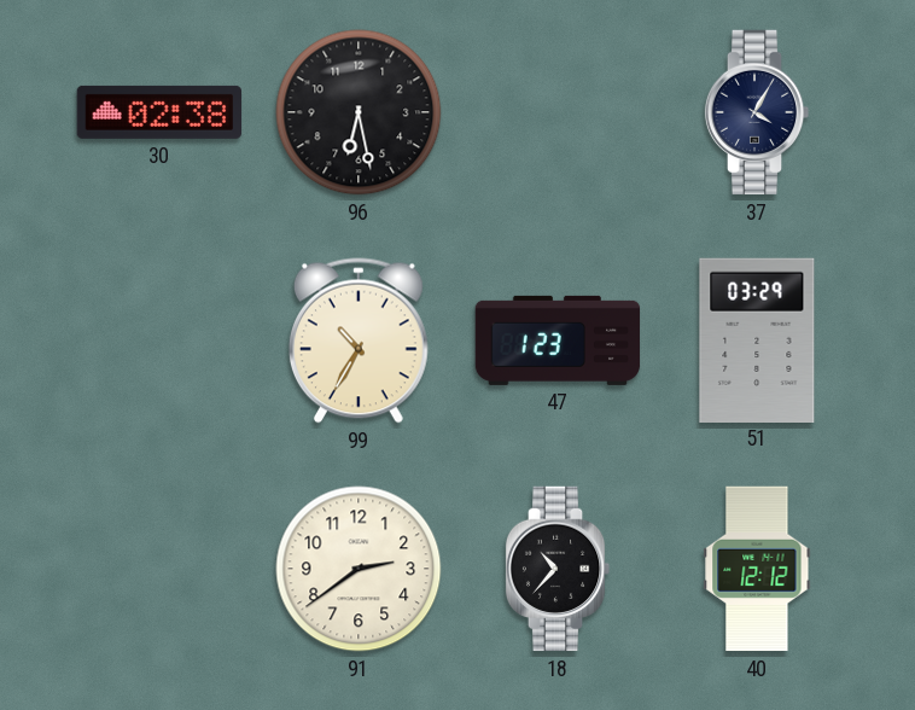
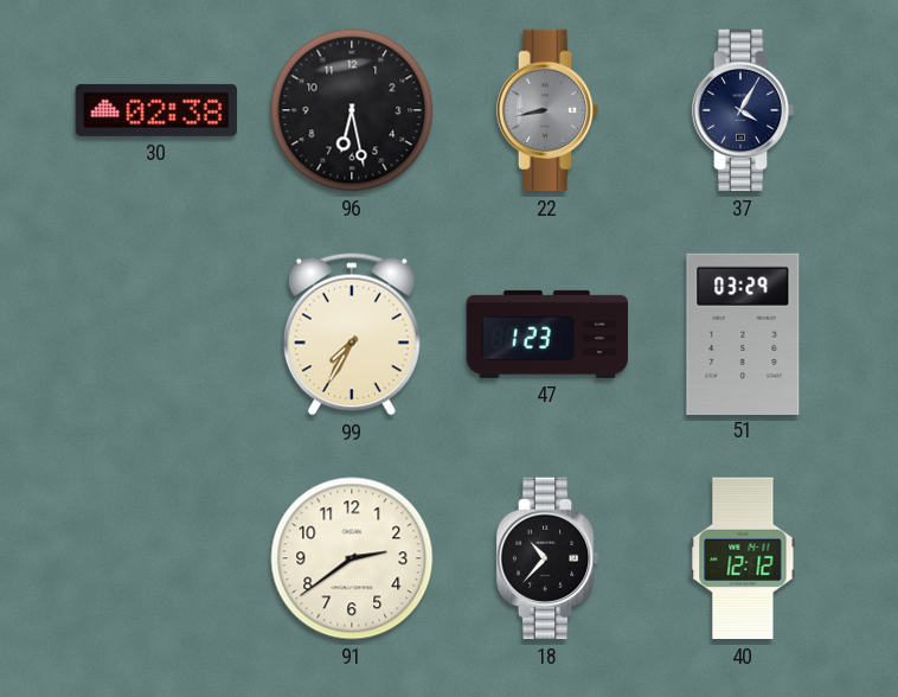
22: none -> 8:43
99: 10:35 -> 7:35
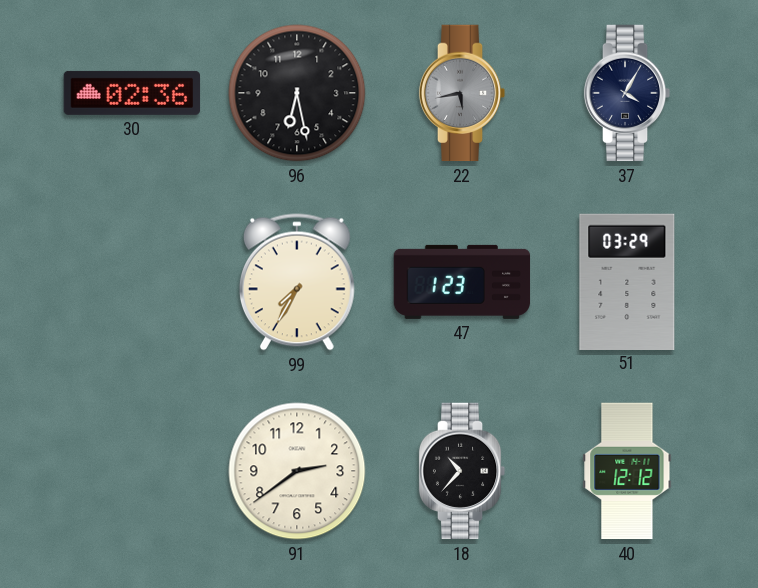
30: 02:38 -> 02:36
22: 8:43 -> 5:43
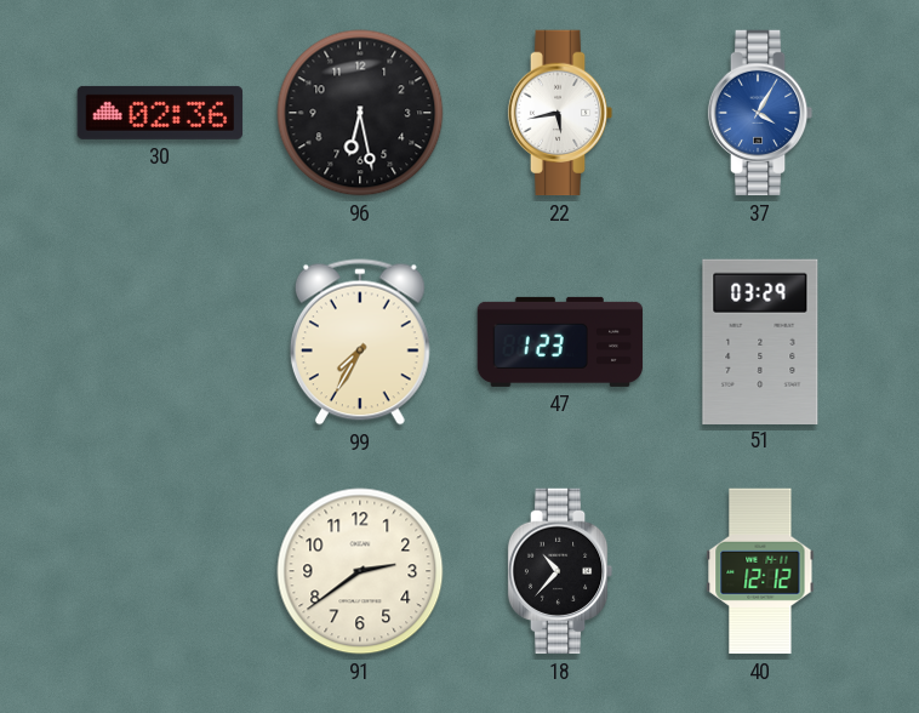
22 dial: grey -> white
37 dial: navy -> blue
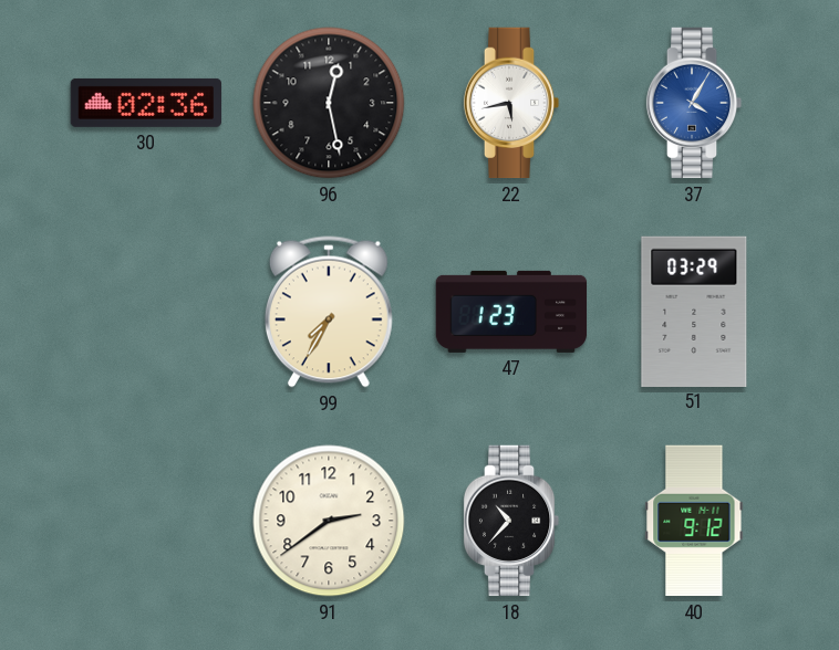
96: 6:28 -> 12:28
40: 12:12 -> 9:12
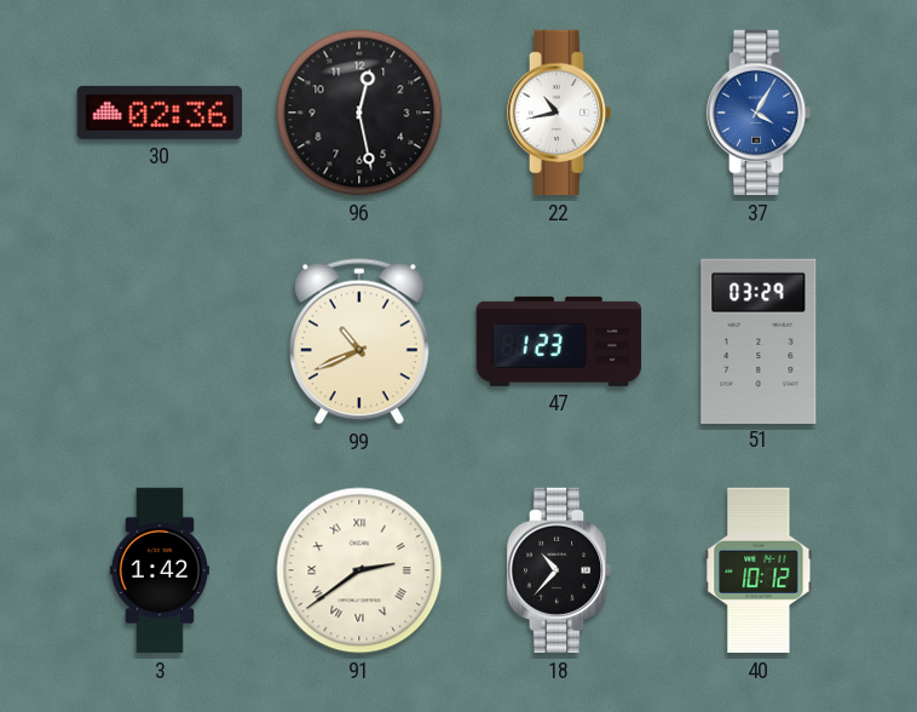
22: 5:43 -> 10:43
99: 7:35 -> 10:41
3: none -> 1:42
91 numerals: Arabic -> Roman
40: 9:12 -> 10:12
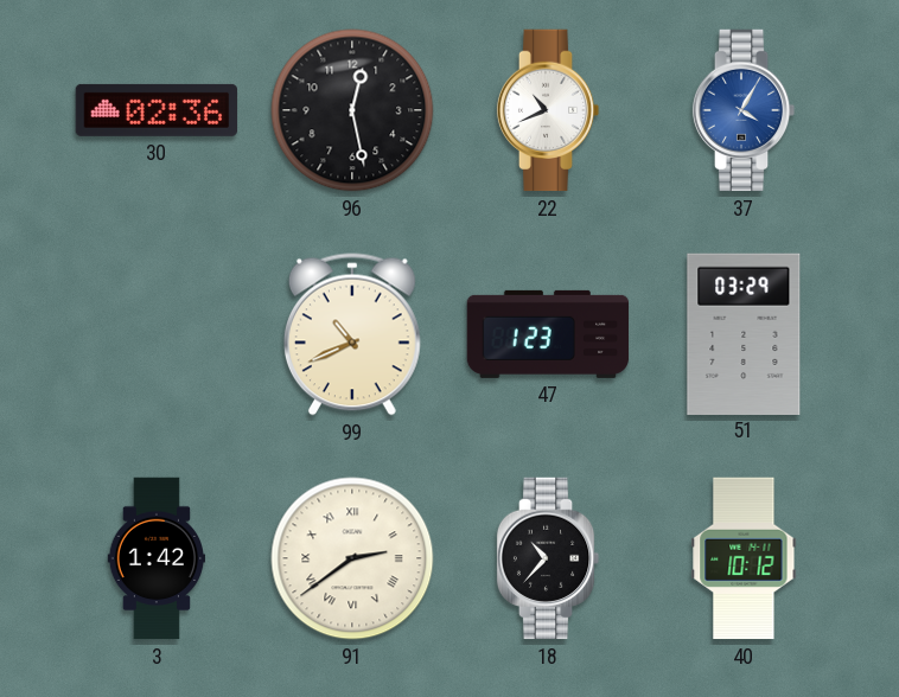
22: 10:43 -> 10:41
